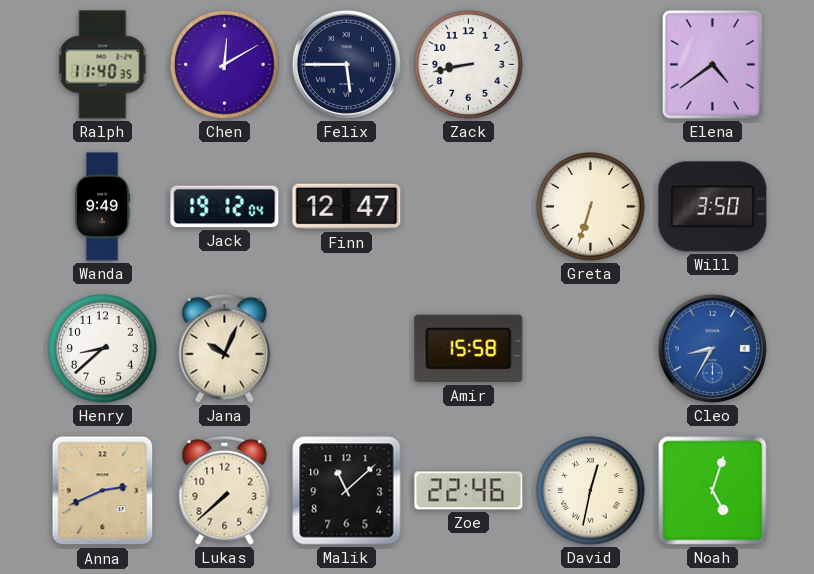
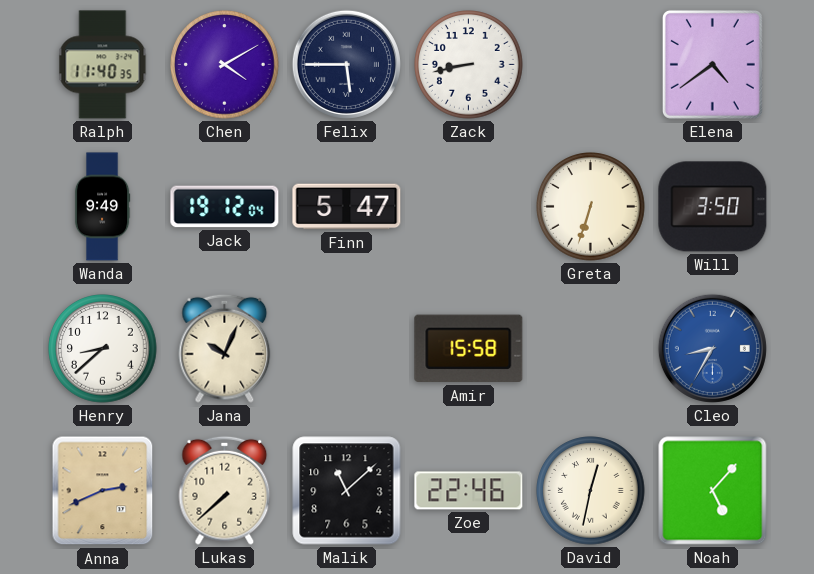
Chen: 12:10 -> 4:10
Finn: 12:47 -> 5:47
Noah: 5:03 -> 5:07
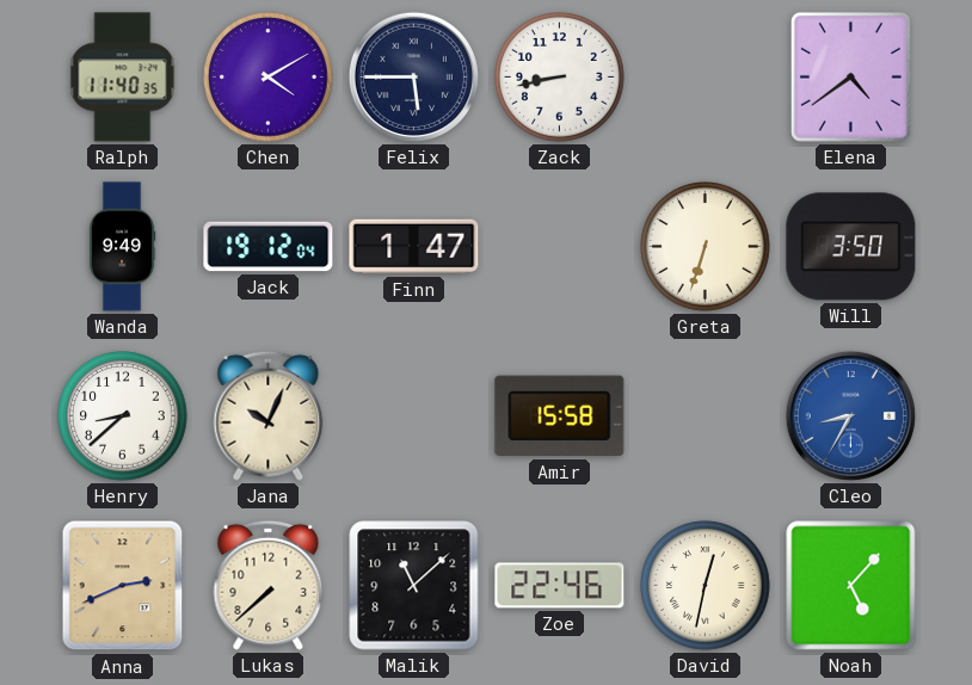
Finn: 5:47 -> 1:47
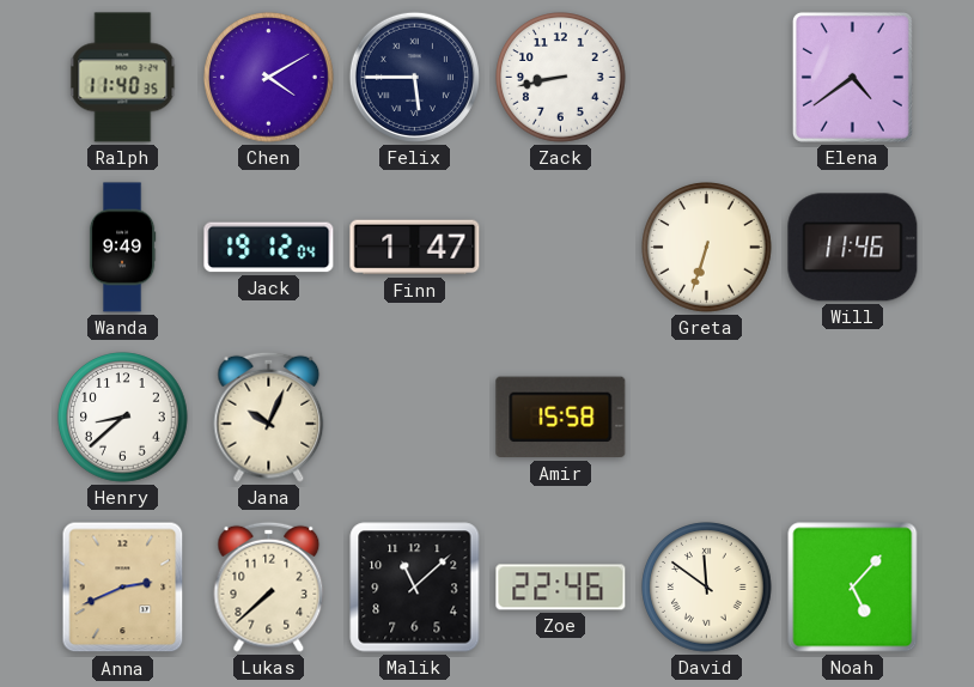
Will: 3:50 -> 11:46
Cleo: 8:35 -> none
David: 12:32 -> 11:51
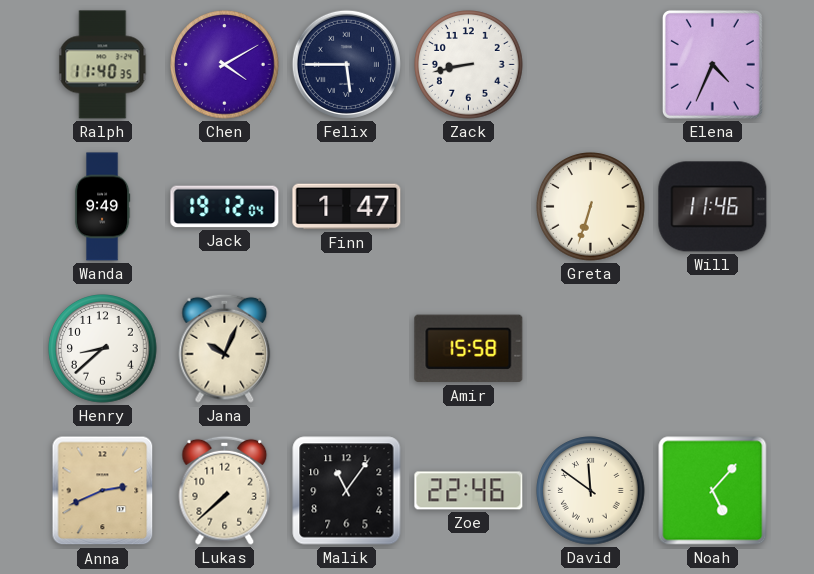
Elena: 4:39 -> 4:34
Malik: 11:08 -> 11:06
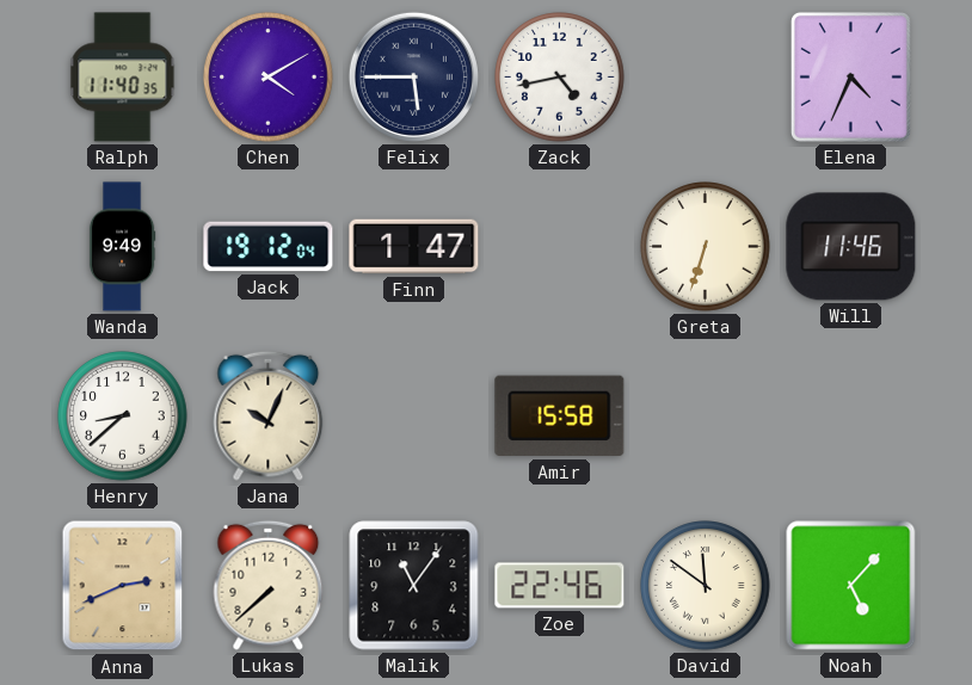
Zack: 8:43 -> 4:43
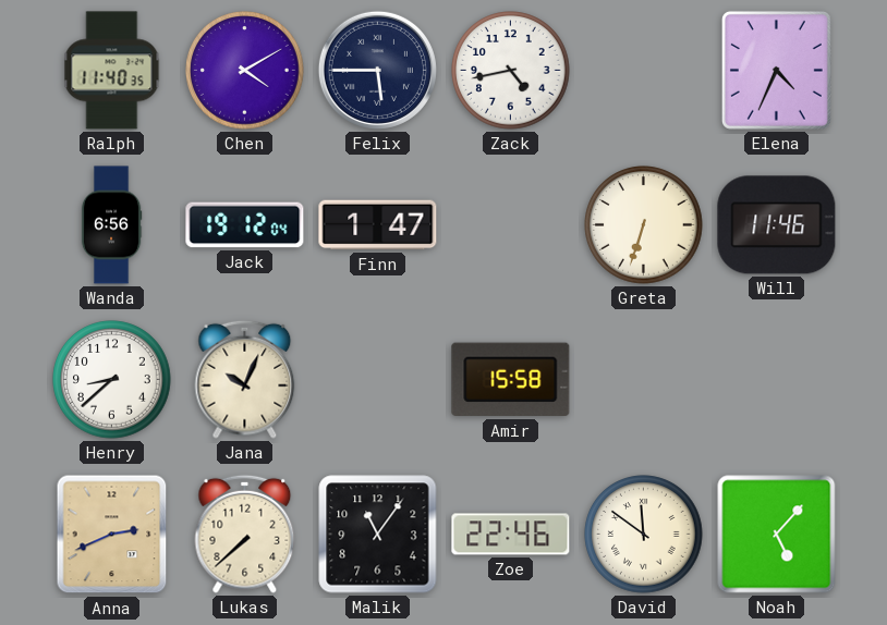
Wanda: 9:49 -> 6:56
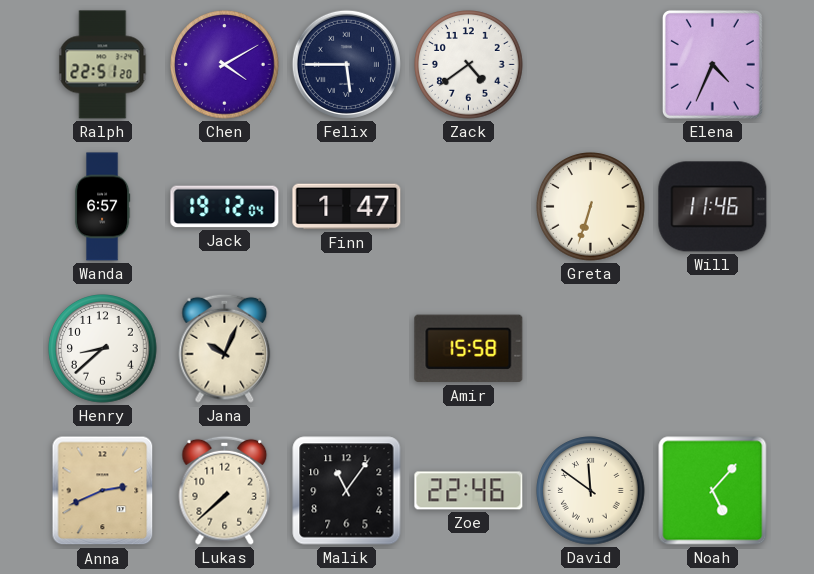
Ralph: 11:40 -> 22:51
Zack: 4:43 -> 4:39
Wanda: 6:56 -> 6:57
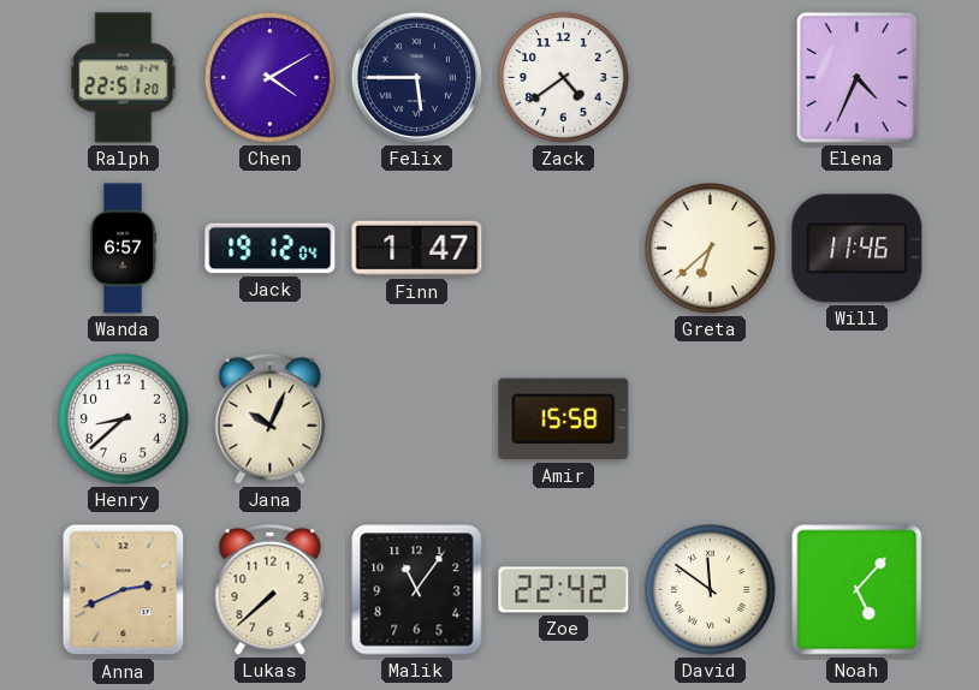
Greta: 6:33 -> 6:38
Zoe: 22:46 -> 22:42
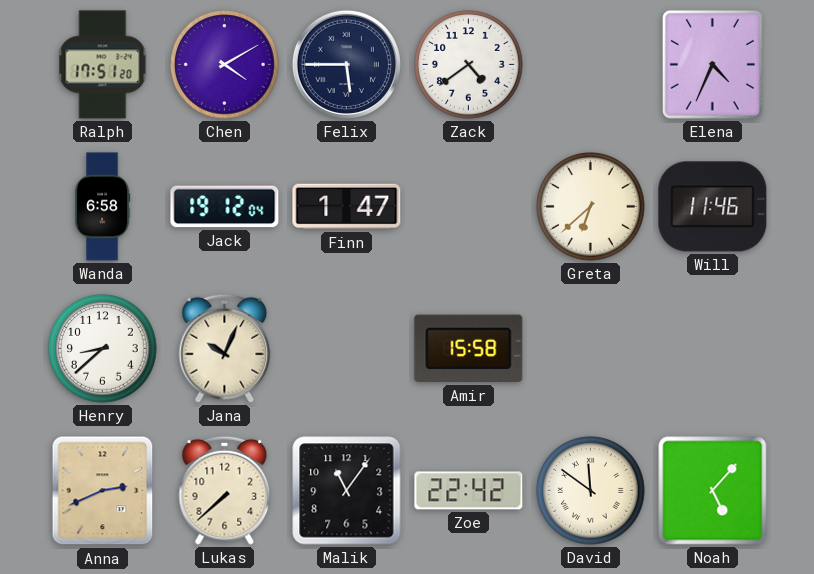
Ralph: 22:51 -> 17:51
Wanda: 6:57 -> 6:58
